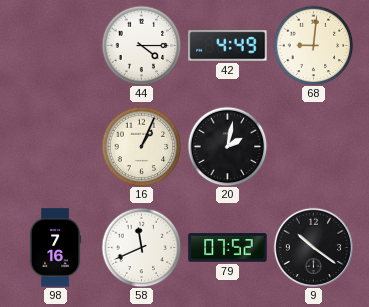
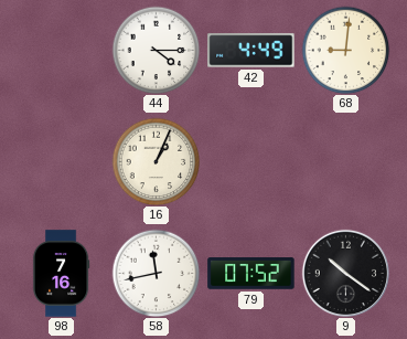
20: 2:02 -> none
58: 11:41 -> 11:43
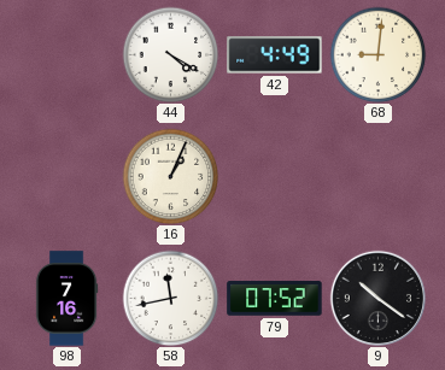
44: 4:15 -> 4:20
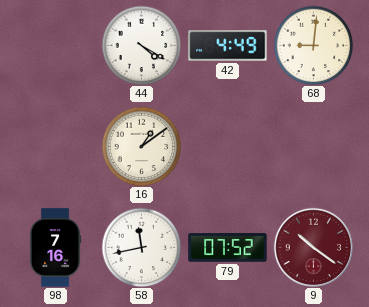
16: 1:04 -> 1:09
9 dial: black -> burgundy
